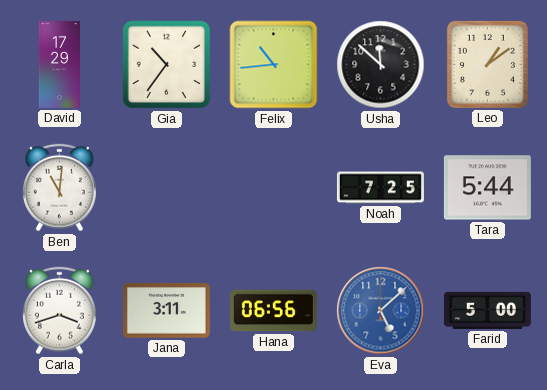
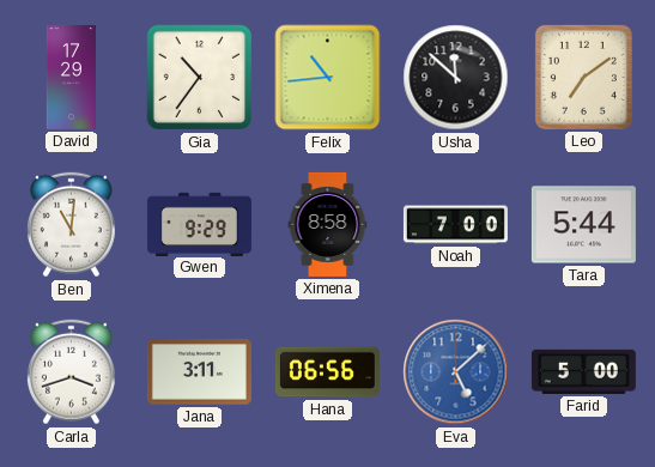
Leo: 1:09 -> 7:09
Gwen: none -> 9:29
Ximena: none -> 8:58
Noah: 7:25 -> 7:00
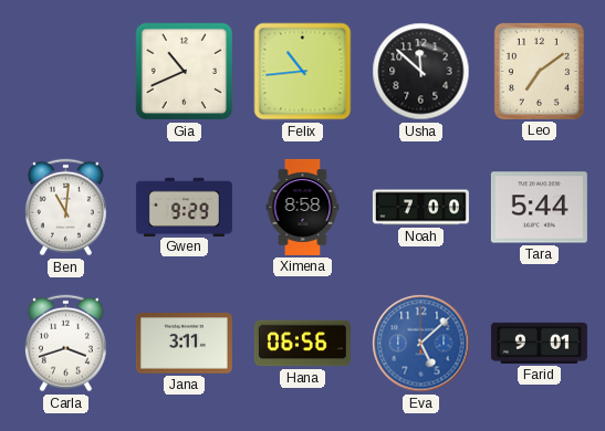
David: 17:29 -> none
Gia: 10:36 -> 10:41
Farid: 5:00 -> 9:01
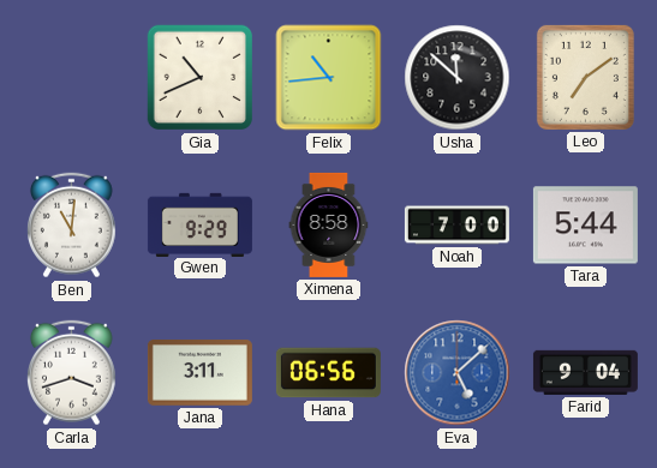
Farid: 9:01 -> 9:04
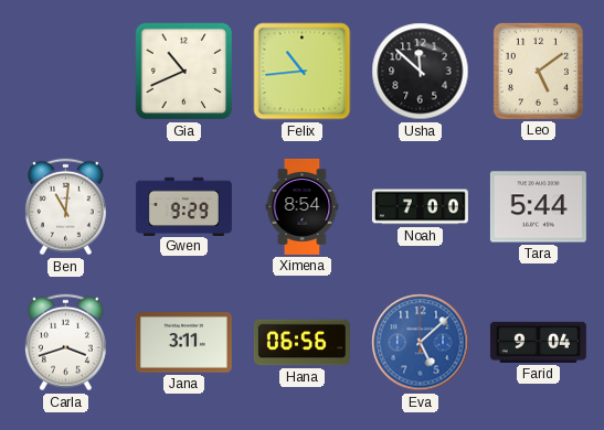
Leo: 7:09 -> 5:09
Ximena: 8:58 -> 8:54
